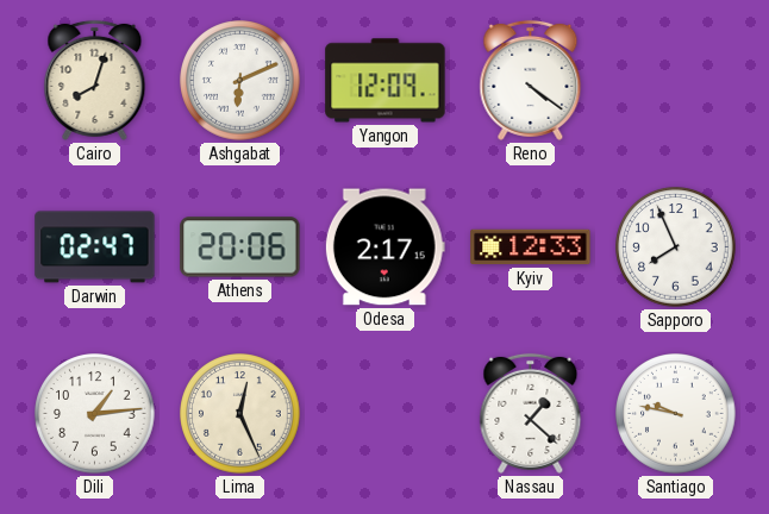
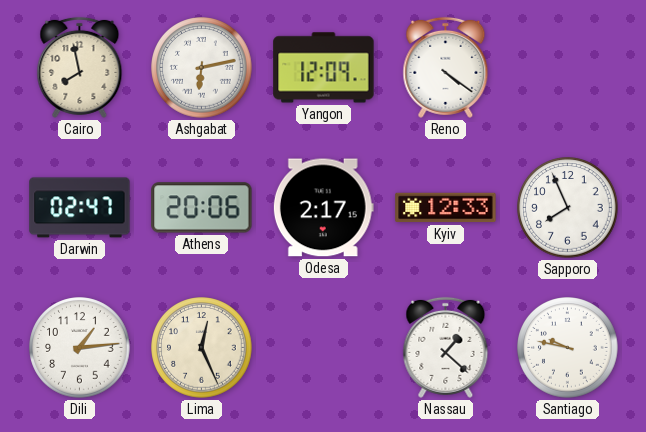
Cairo: 8:03 -> 7:58
Ashgabat: 6:11 -> 6:13
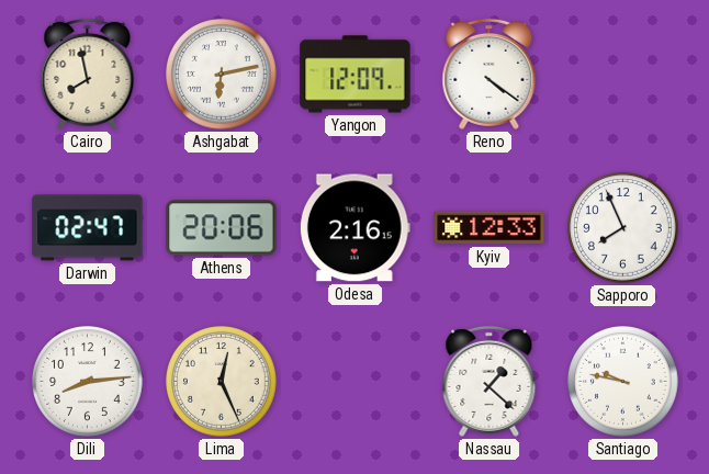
Odesa: 2:17 -> 2:16
Dili: 1:14 -> 8:14
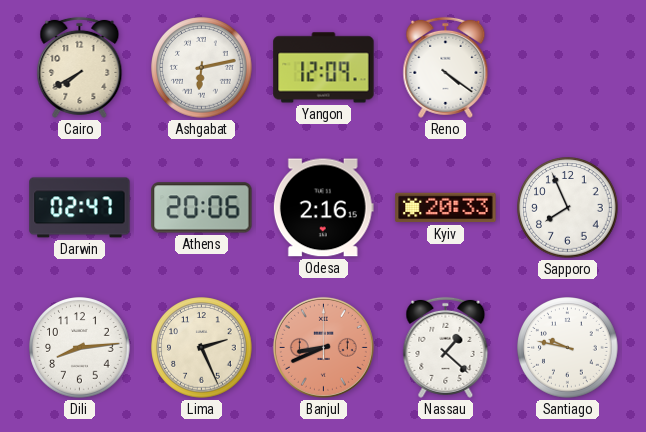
Cairo: 7:58 -> 7:40
Kyiv: 12:33 -> 20:33
Lima: 12:26 -> 2:26
Banjul: none -> 8:41
